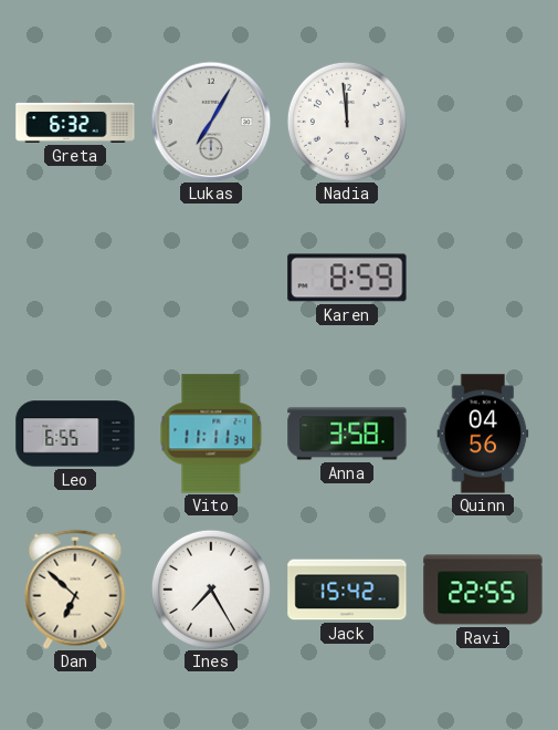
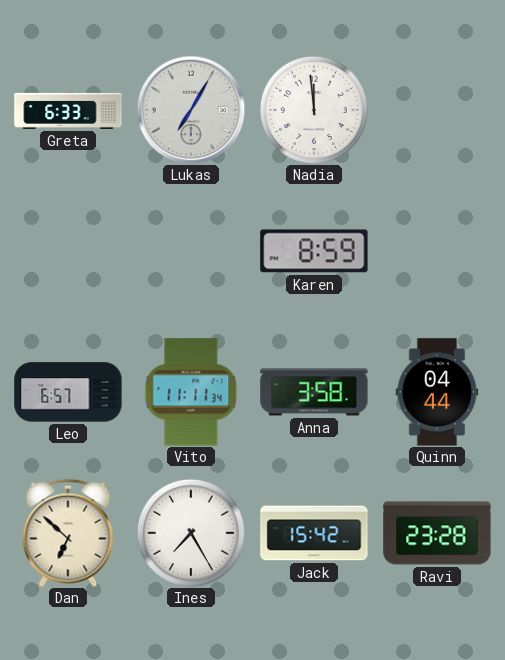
Greta: 6:32 -> 6:33
Leo: 6:55 -> 6:57
Quinn: 04:56 -> 04:44
Ravi: 22:55 -> 23:28
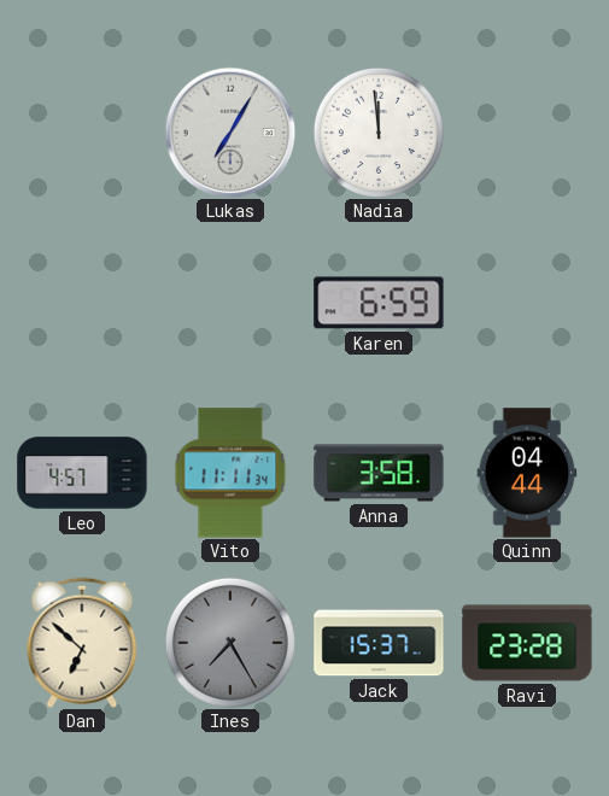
Greta: 6:33 -> none
Karen: 8:59 -> 6:59
Leo: 6:57 -> 4:57
Ines dial: white -> grey
Jack: 15:42 -> 15:37
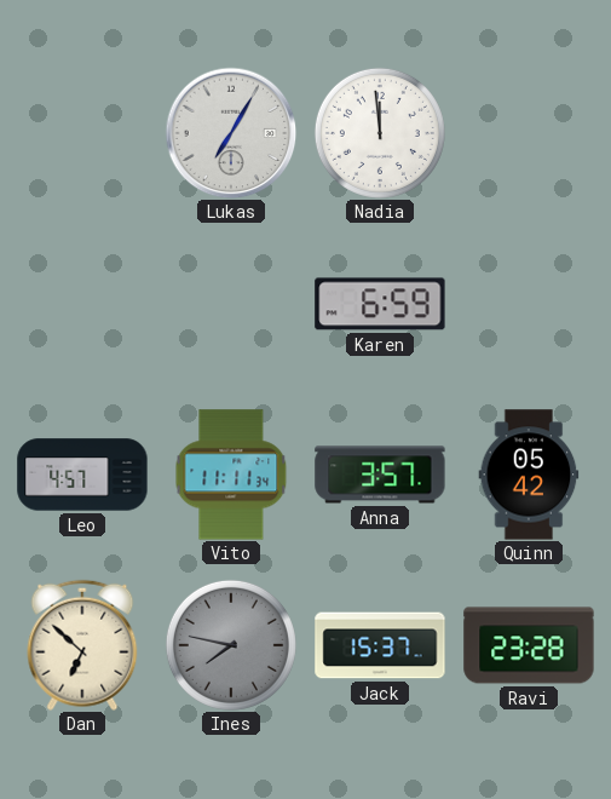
Anna: 3:58 -> 3:57
Quinn: 04:44 -> 05:42
Ines: 7:25 -> 7:47
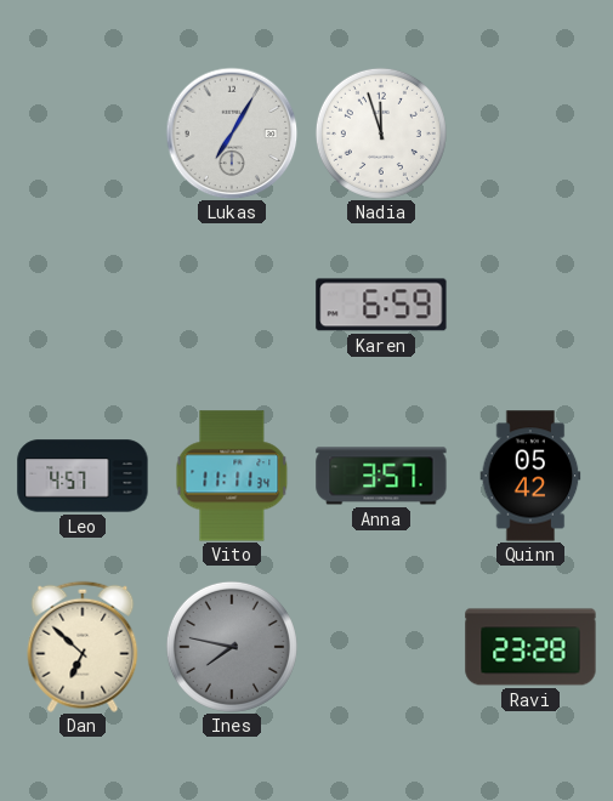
Nadia: 11:59 -> 11:57
Jack: 15:37 -> none
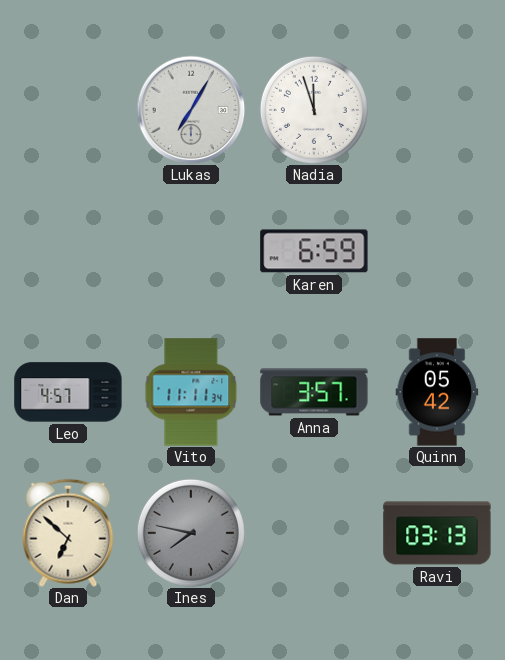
Ravi: 23:28 -> 03:13
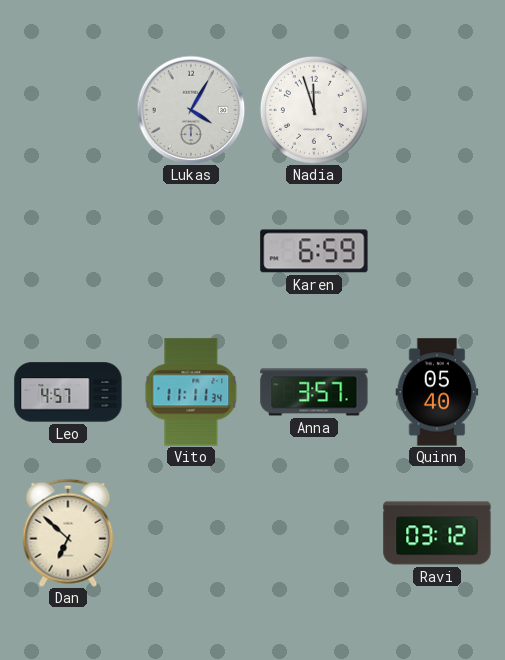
Lukas: 7:05 -> 4:05
Quinn: 05:42 -> 05:40
Ines: 7:47 -> none
Ravi: 03:13 -> 03:12
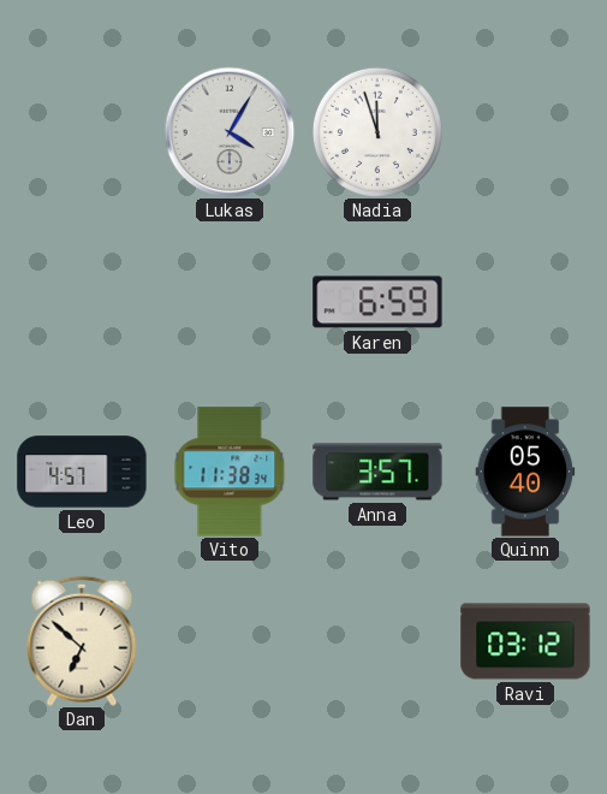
Vito: 11:11 -> 11:38
